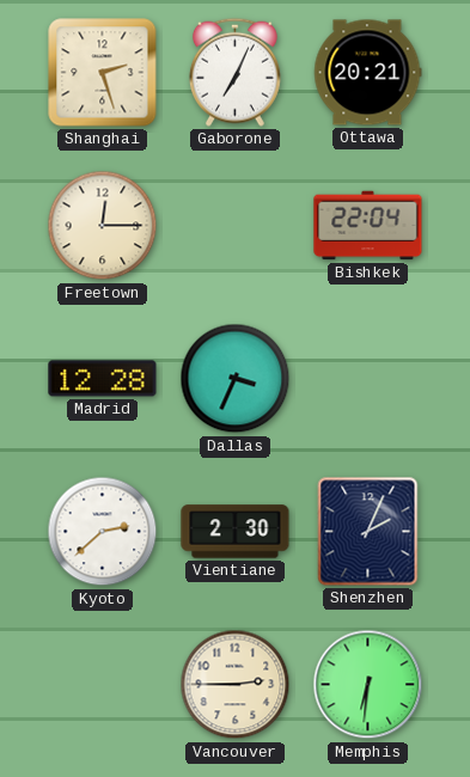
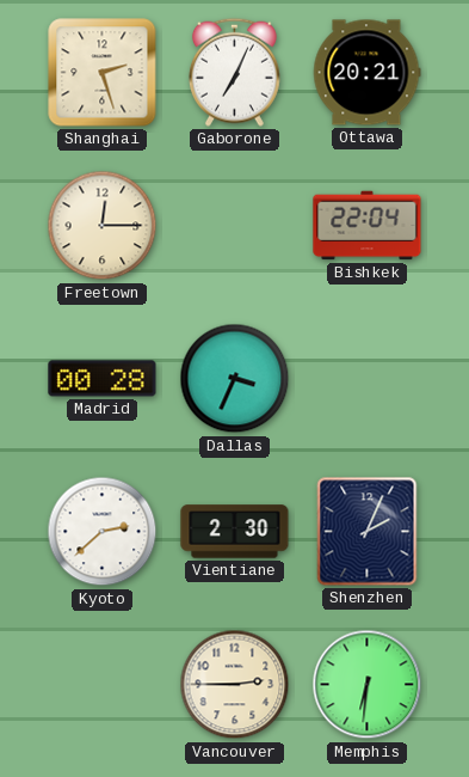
Madrid: 12:28 -> 00:28
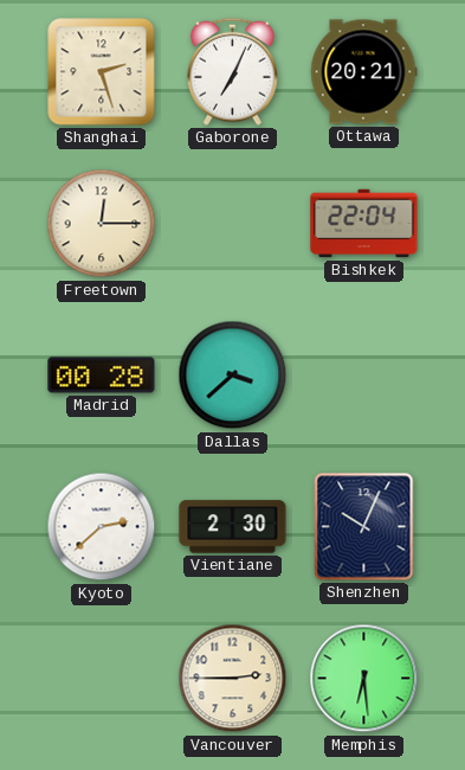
Dallas: 3:34 -> 3:38
Shenzhen: 2:04 -> 10:04
Memphis: 6:31 -> 6:29
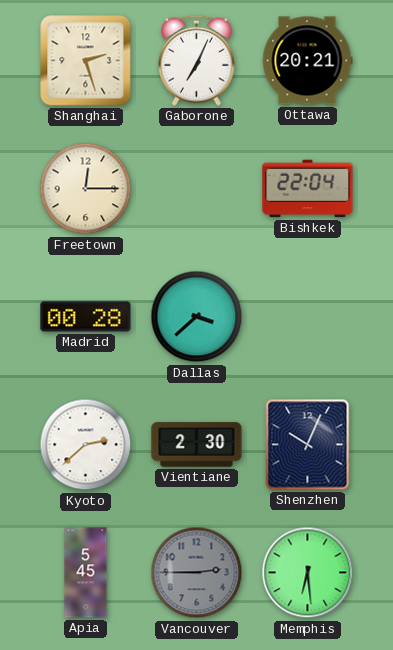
Apia: none -> 5:45
Vancouver dial: cream -> grey
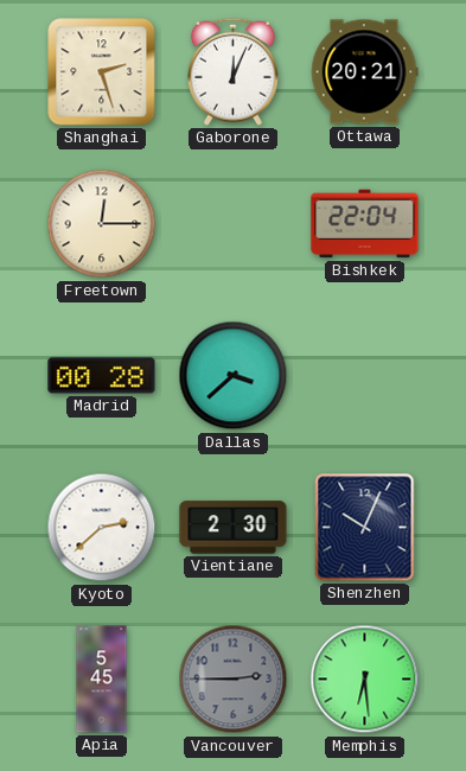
Gaborone: 7:04 -> 12:04
